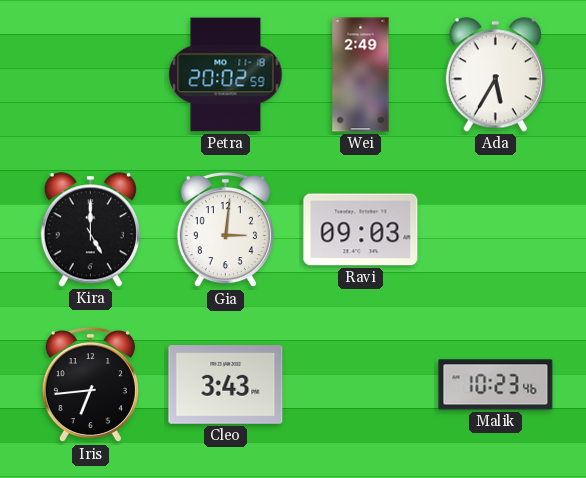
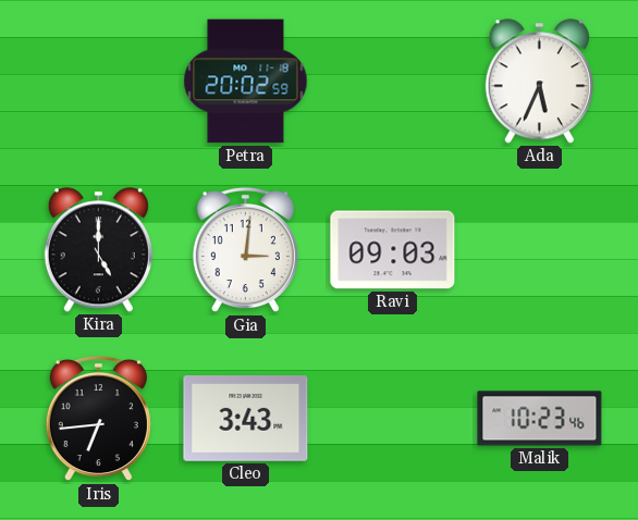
Wei: 2:49 -> none
Ada: 5:35 -> 5:34
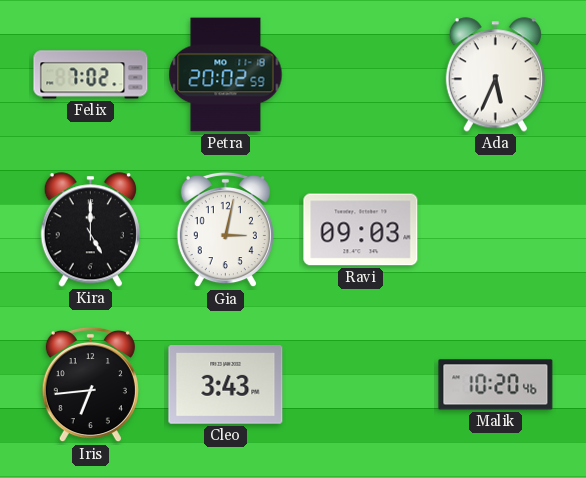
Felix: none -> 7:02
Gia: 3:01 -> 3:02
Malik: 10:23 -> 10:20
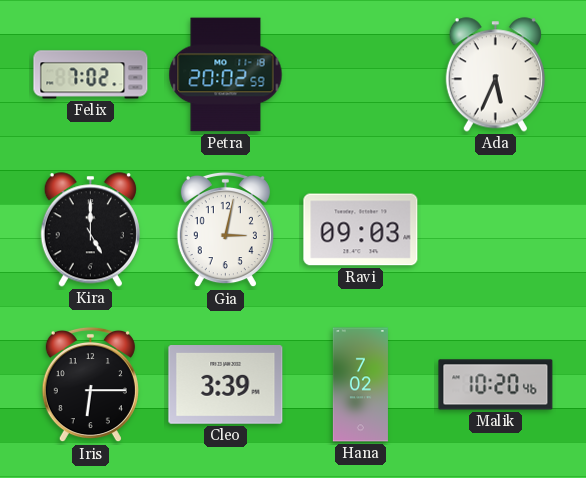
Iris: 6:44 -> 6:15
Cleo: 3:43 -> 3:39
Hana: none -> 7:02
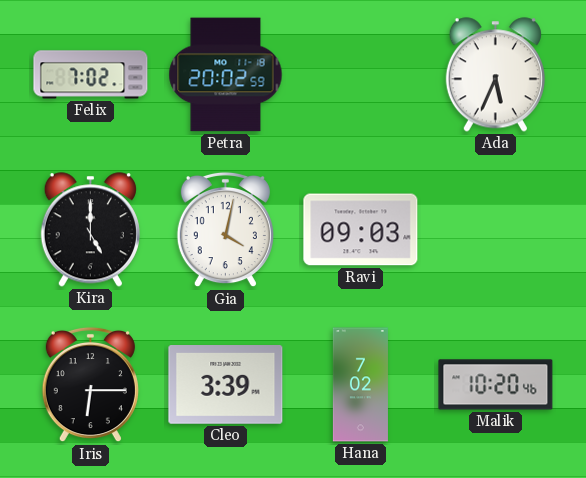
Gia: 3:02 -> 4:02
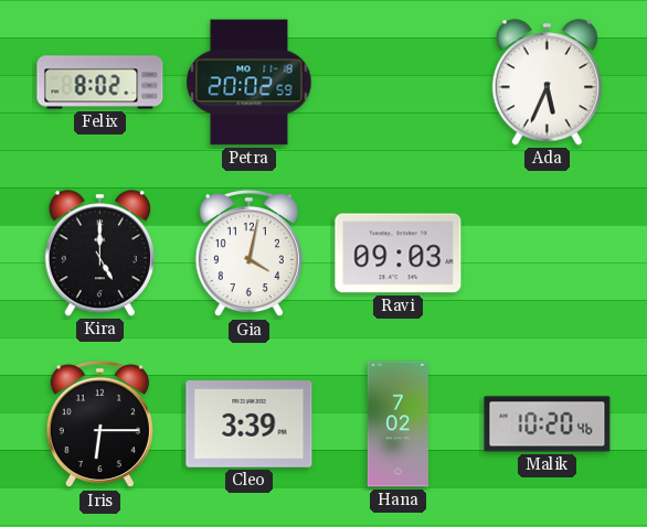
Felix: 7:02 -> 8:02
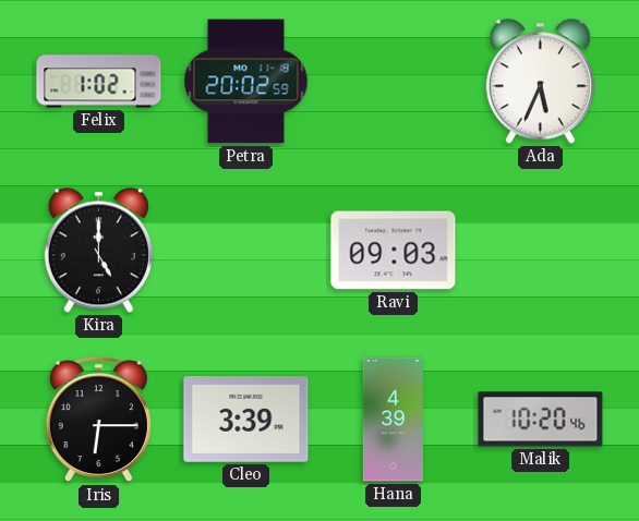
Felix: 8:02 -> 1:02
Gia: 4:02 -> none
Hana: 7:02 -> 4:39
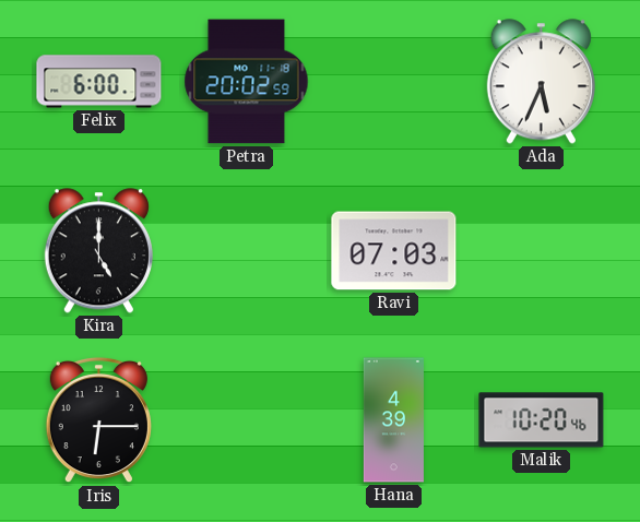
Felix: 1:02 -> 6:00
Ravi: 09:03 -> 07:03
Cleo: 3:39 -> none
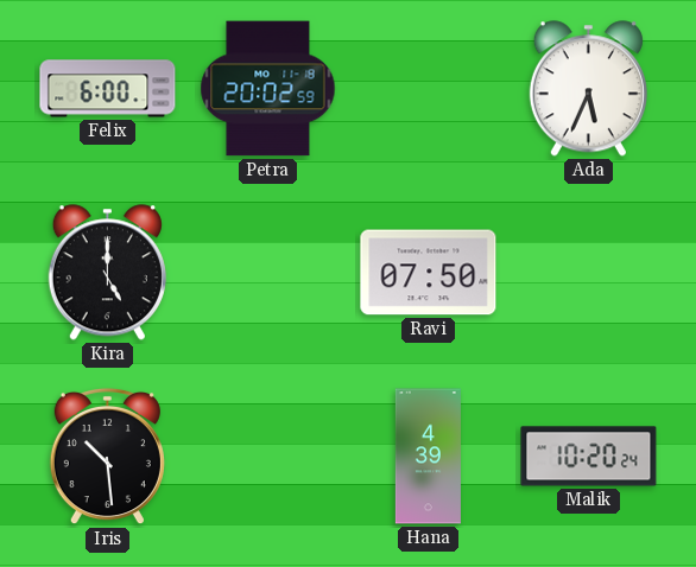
Ravi: 07:03 -> 07:50
Iris: 6:15 -> 10:29
Malik: 10:20:46 -> 10:20:24
